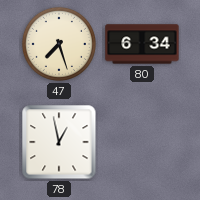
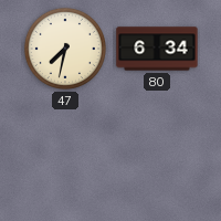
47: 7:27 -> 7:32
78: 12:58 -> none
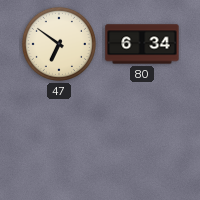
47: 7:32 -> 6:51
